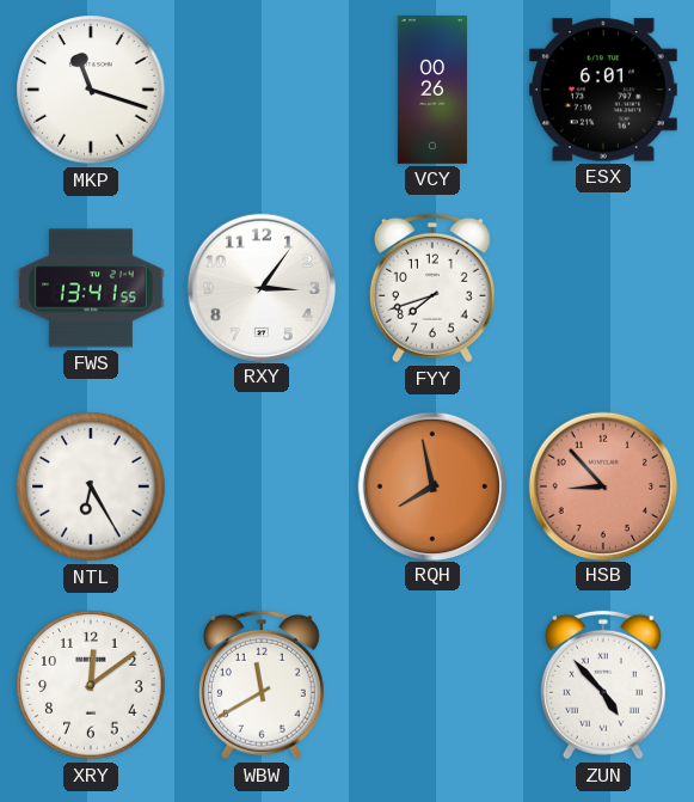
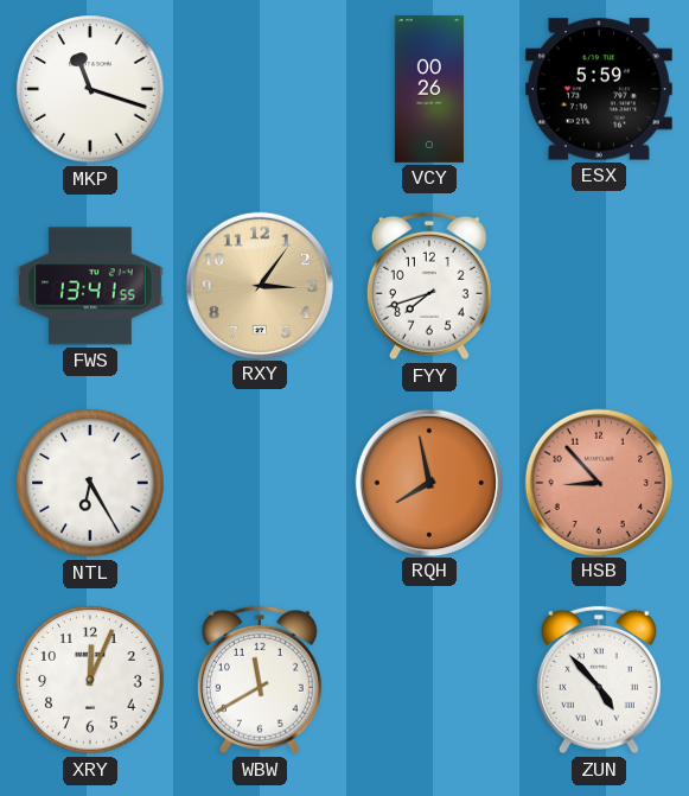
ESX: 6:01 -> 5:59
RXY dial: white -> champagne
XRY: 12:09 -> 12:04
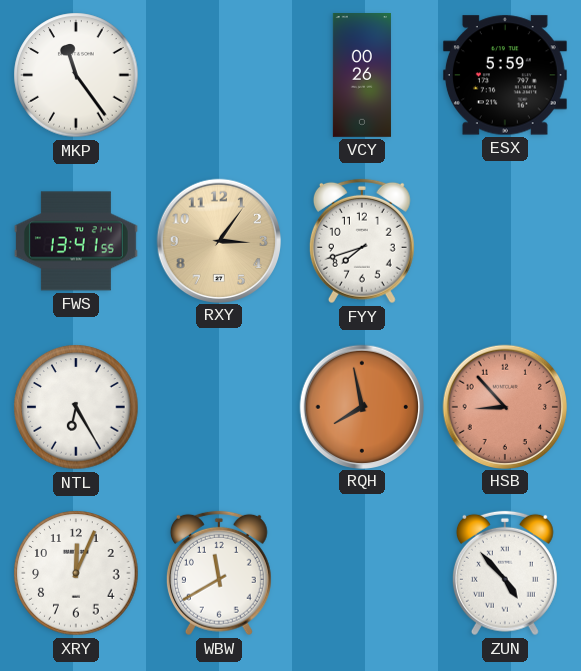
MKP: 11:18 -> 11:24
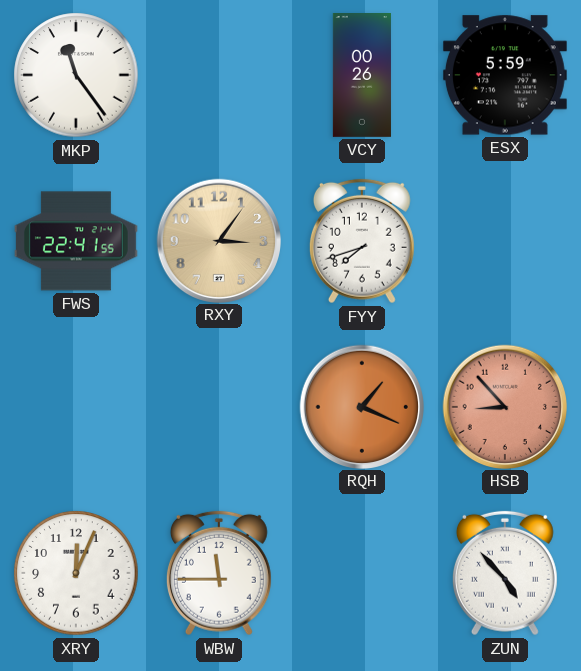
FWS: 13:41 -> 22:41
NTL: 6:25 -> none
RQH: 7:58 -> 1:19
WBW: 11:40 -> 11:45
